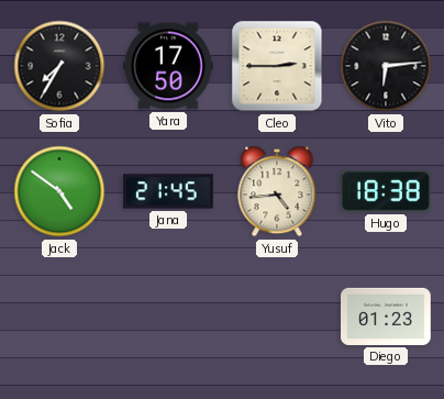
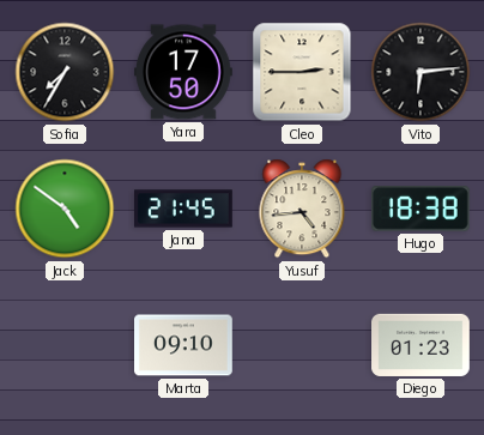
Marta: none -> 09:10
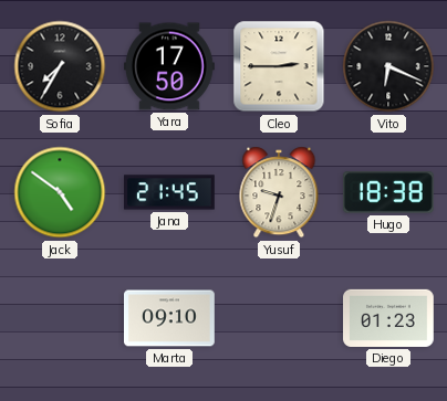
Vito: 6:14 -> 6:19
Yusuf: 4:44 -> 9:33
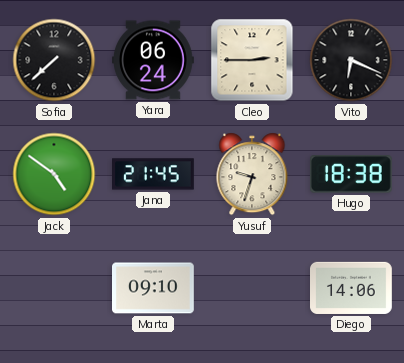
Sofia: 7:35 -> 7:38
Yara: 17:50 -> 06:24
Diego: 01:23 -> 14:06
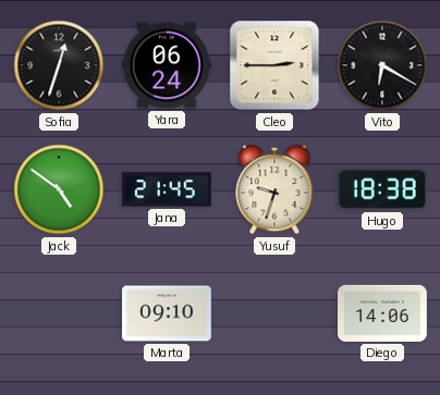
Sofia: 7:38 -> 12:33
Vito: 6:19 -> 6:20
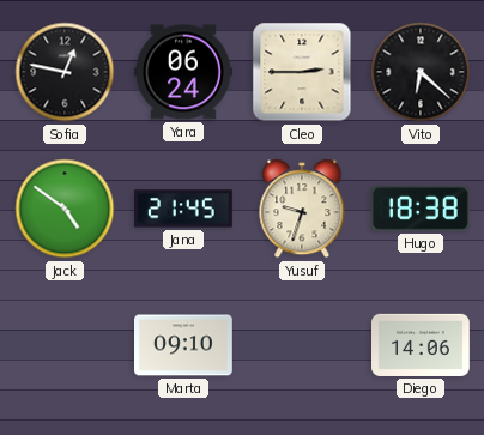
Sofia: 12:33 -> 12:47
Vito: 6:20 -> 6:22
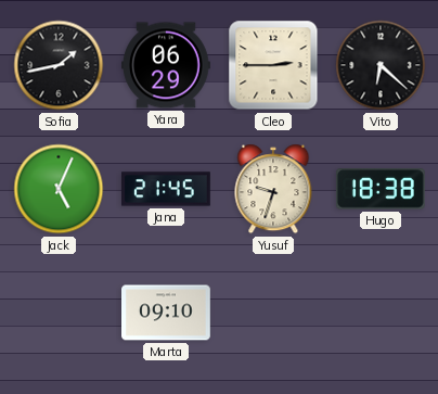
Sofia: 12:47 -> 1:43
Yara: 06:24 -> 06:29
Jack: 4:51 -> 5:04
Diego: 14:06 -> none
